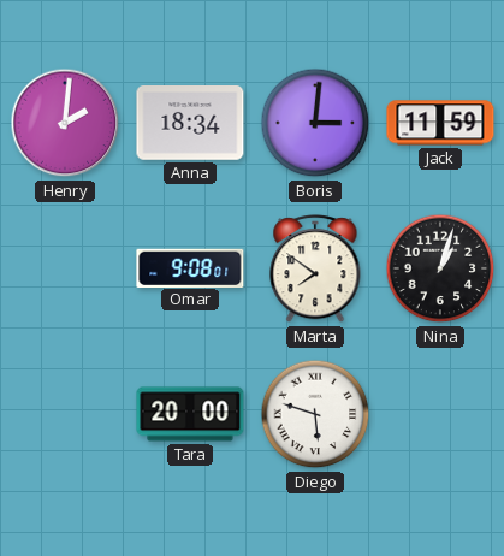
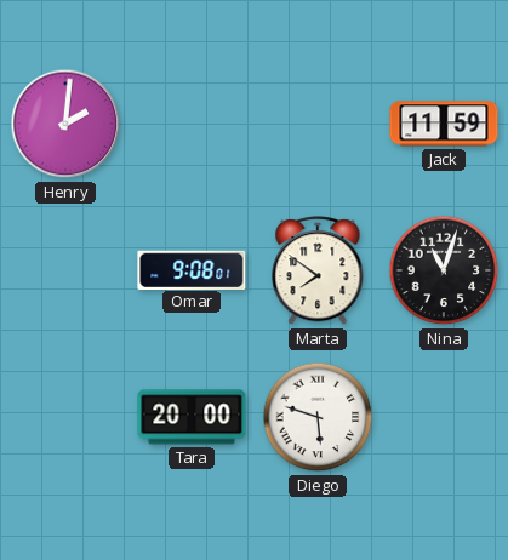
Anna: 18:34 -> none
Boris: 3:01 -> none
Nina: 1:03 -> 11:03
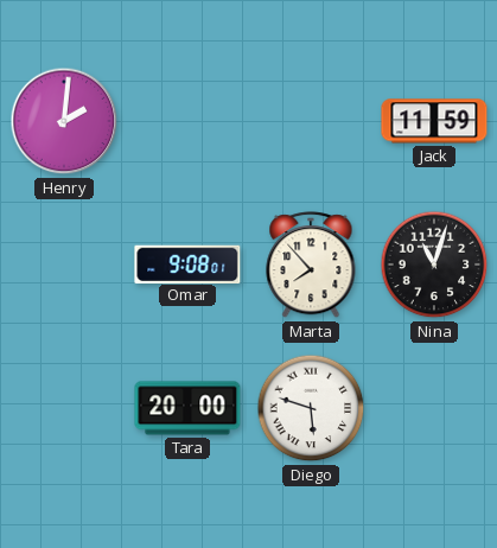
Marta: 7:51 -> 7:53
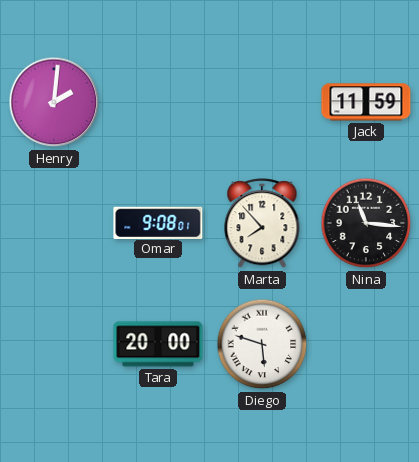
Nina: 11:03 -> 11:16
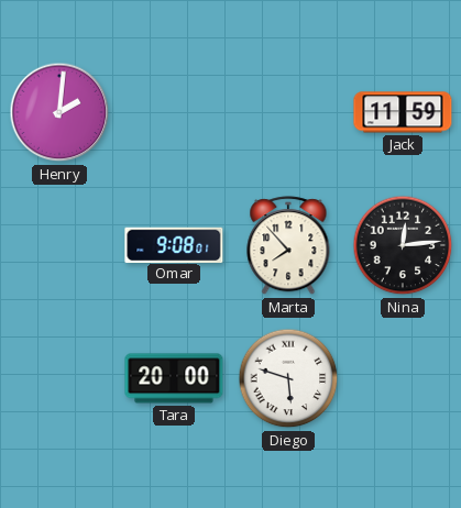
Nina: 11:16 -> 12:14
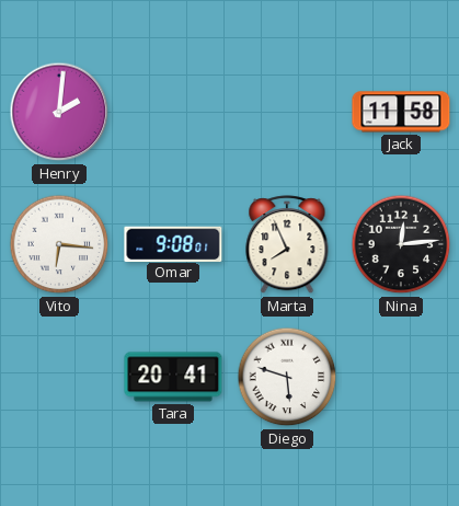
Jack: 11:59 -> 11:58
Vito: none -> 6:16
Marta: 7:53 -> 7:56
Tara: 20:00 -> 20:41
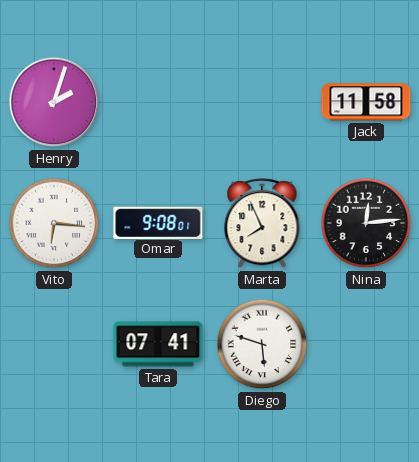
Henry: 2:01 -> 2:03
Tara: 20:41 -> 07:41
